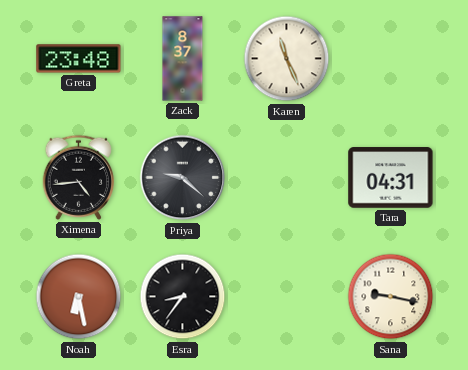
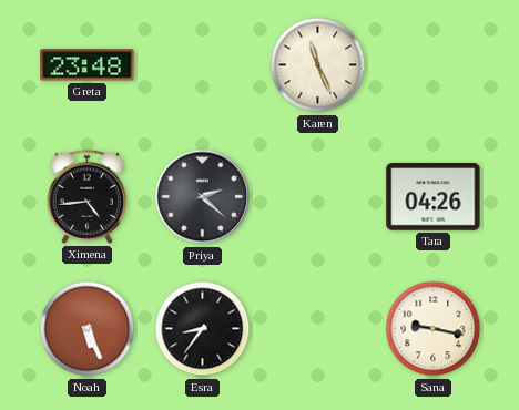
Zack: 8:37 -> none
Priya: 9:22 -> 2:22
Tara: 04:31 -> 04:26
Noah: 6:28 -> 5:26
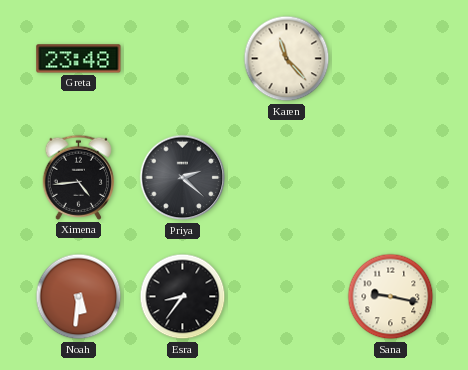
Karen: 11:26 -> 11:23
Tara: 04:26 -> none
Noah: 5:26 -> 5:31
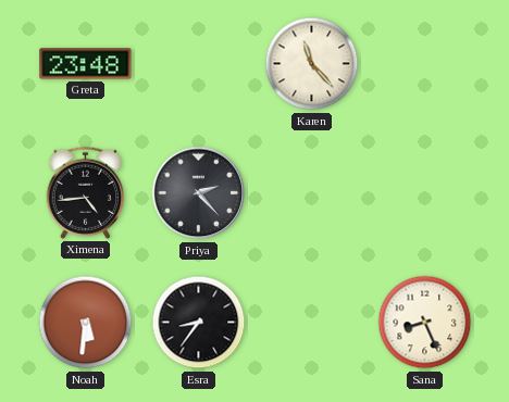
Priya: 2:22 -> 2:23
Sana: 9:17 -> 8:26
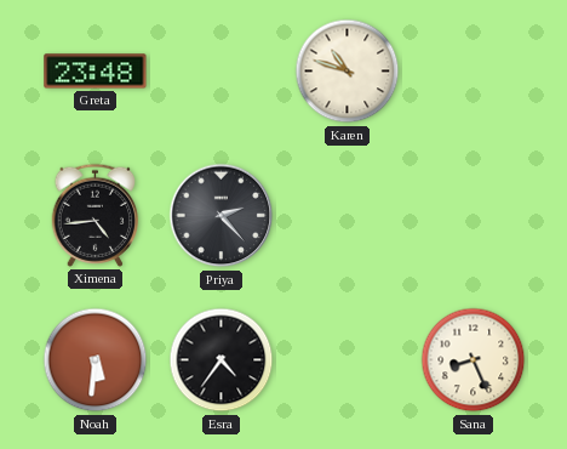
Karen: 11:23 -> 10:48
Esra: 8:36 -> 4:36
